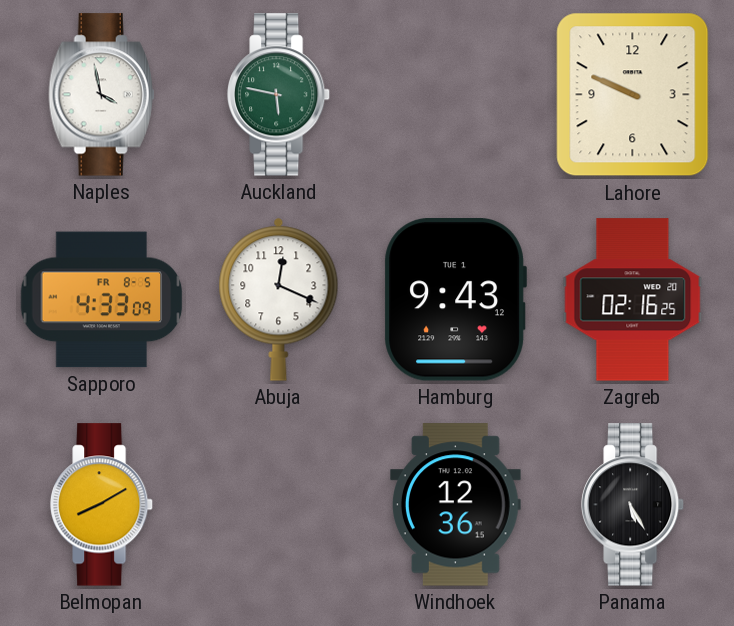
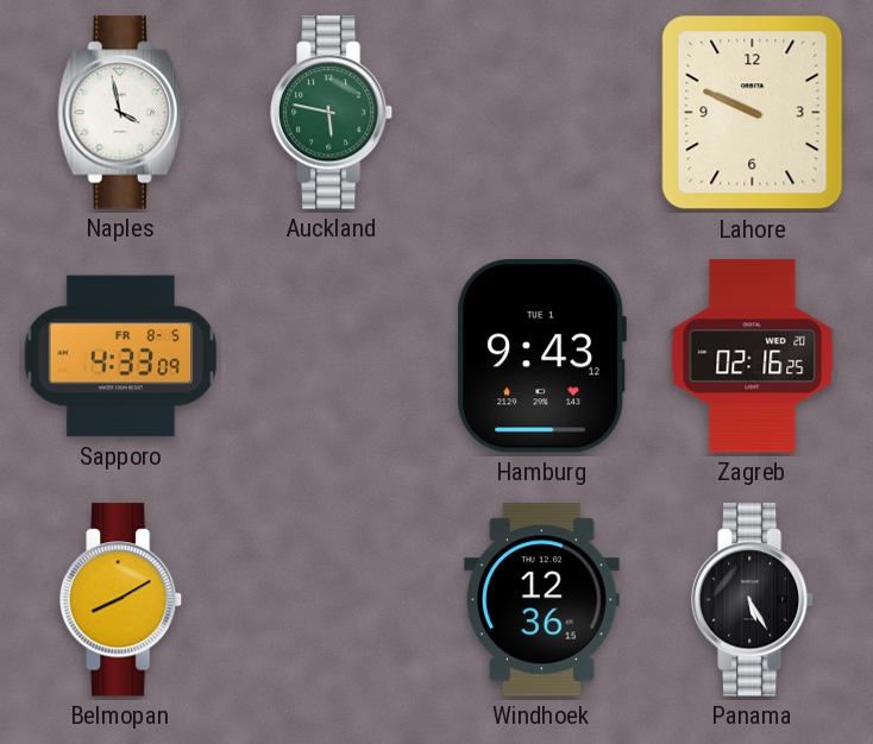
Abuja: 12:19 -> none
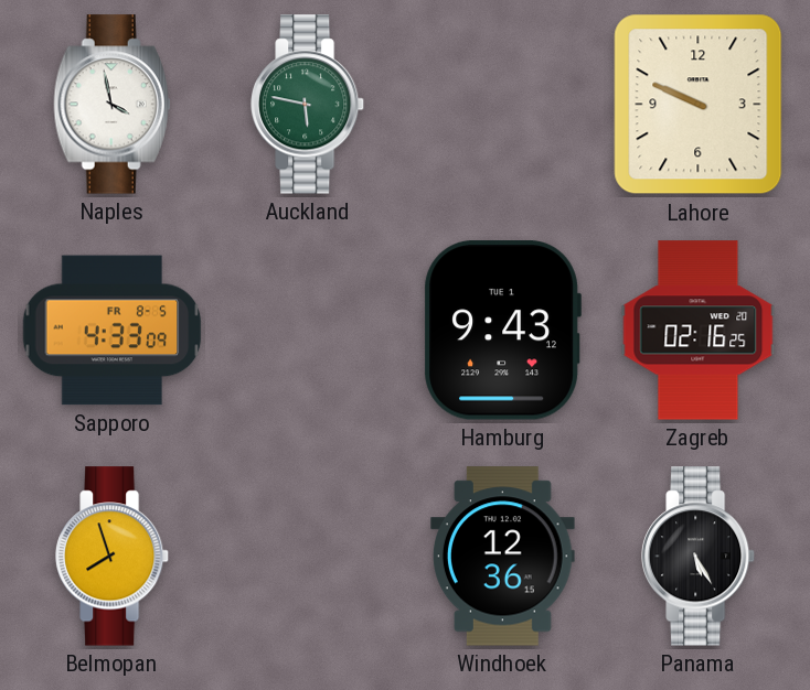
Belmopan: 8:10 -> 7:57
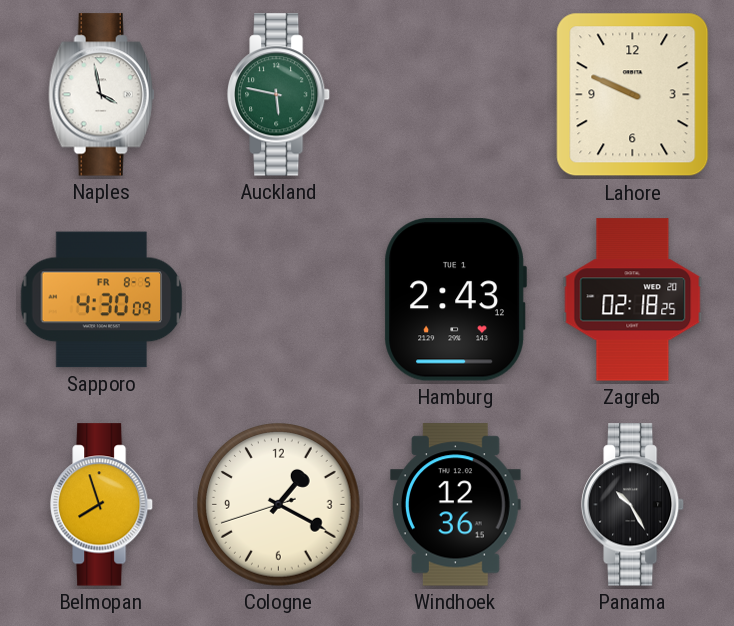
Sapporo: 4:33 -> 4:30
Hamburg: 9:43 -> 2:43
Zagreb: 02:16 -> 02:18
Cologne: none -> 1:19
Panama: 5:25 -> 10:25
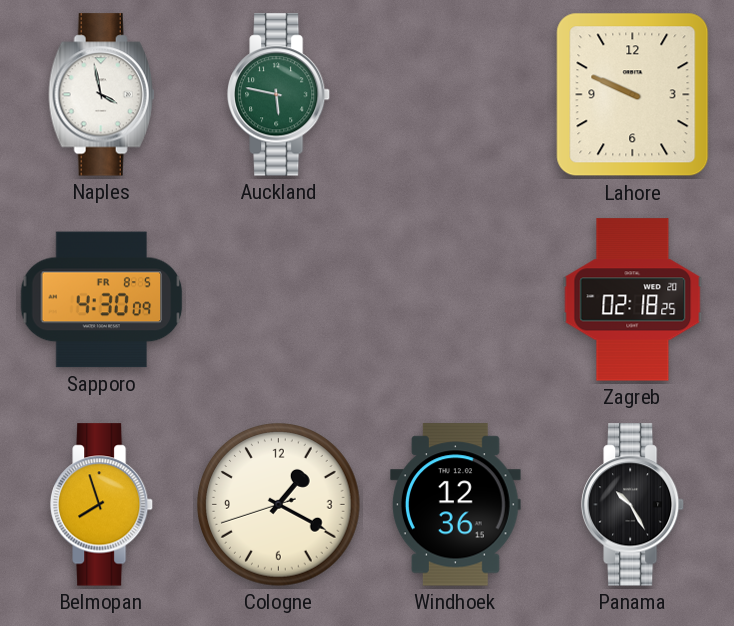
Hamburg: 2:43 -> none
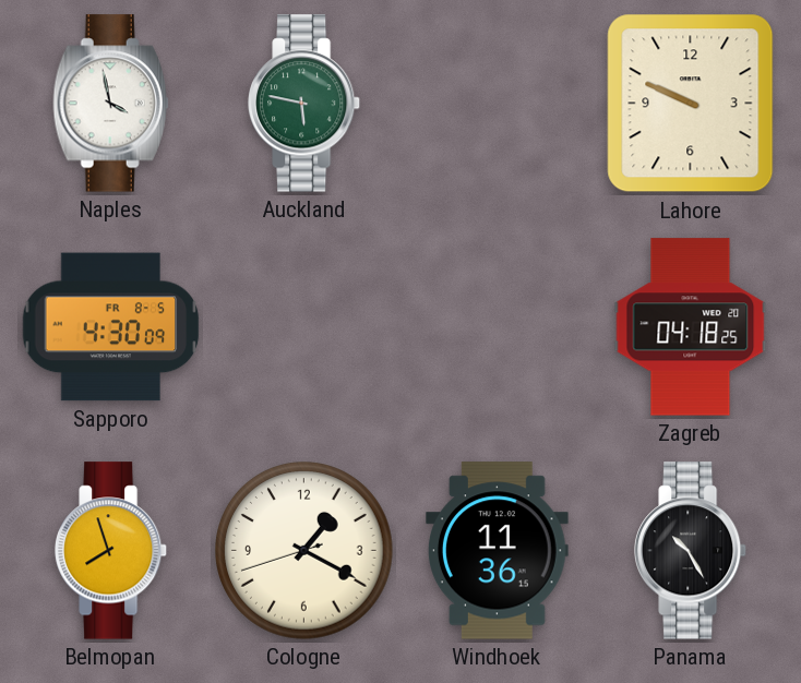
Zagreb: 02:18 -> 04:18
Windhoek: 12:36 -> 11:36
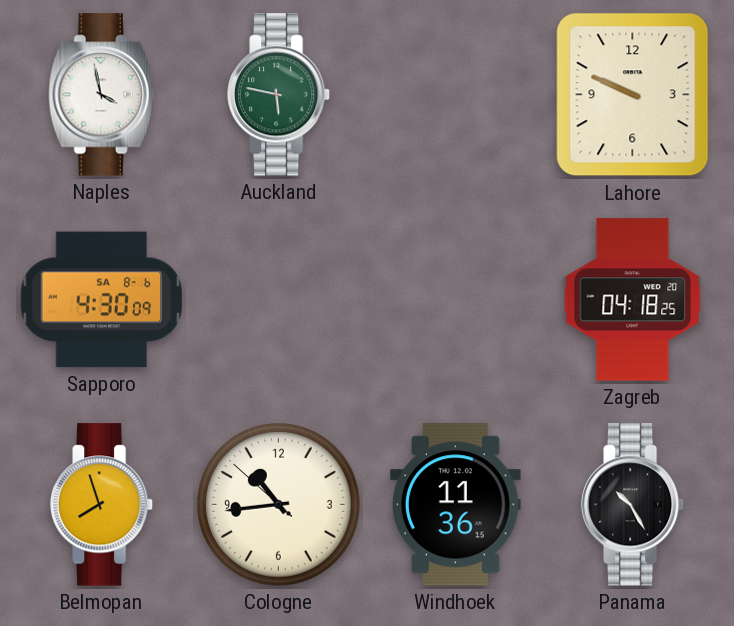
Sapporo date: FR 8-5 -> SA 8-6
Cologne: 1:19 -> 10:43
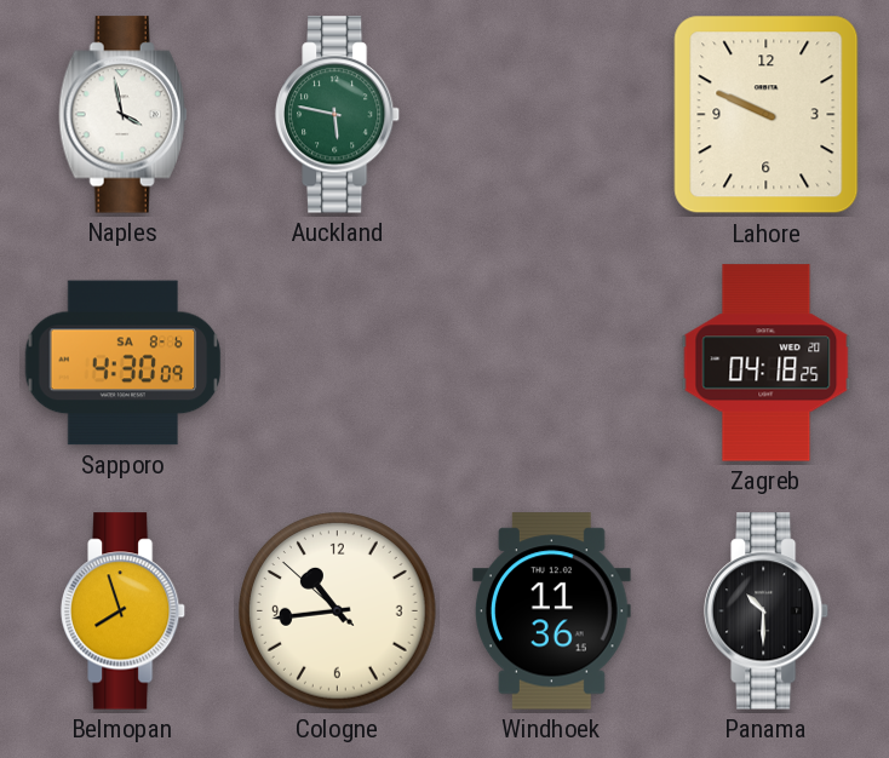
Panama: 10:25 -> 10:30
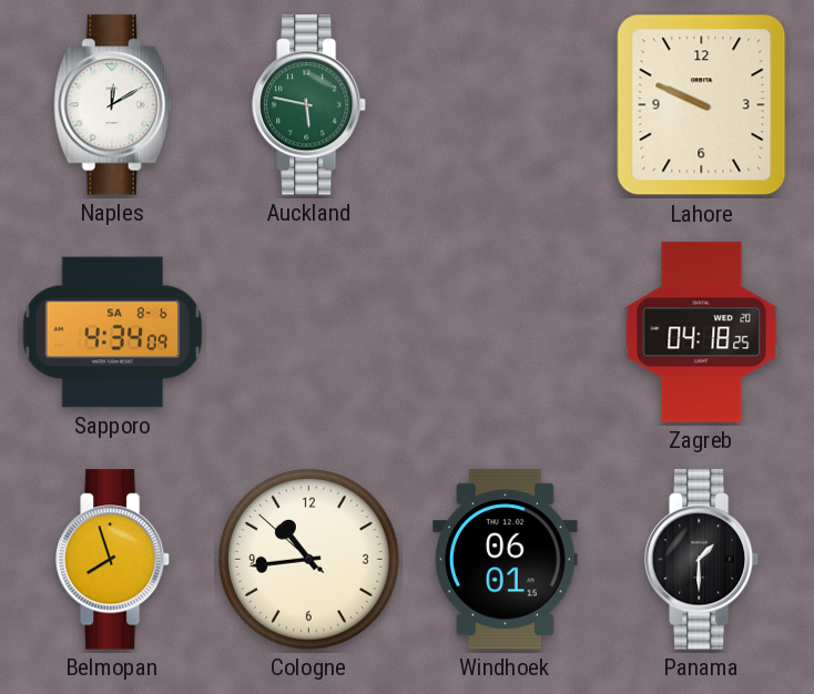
Naples: 3:58 -> 12:10
Sapporo: 4:30 -> 4:34
Windhoek: 11:36 -> 06:01
Panama: 10:30 -> 1:30
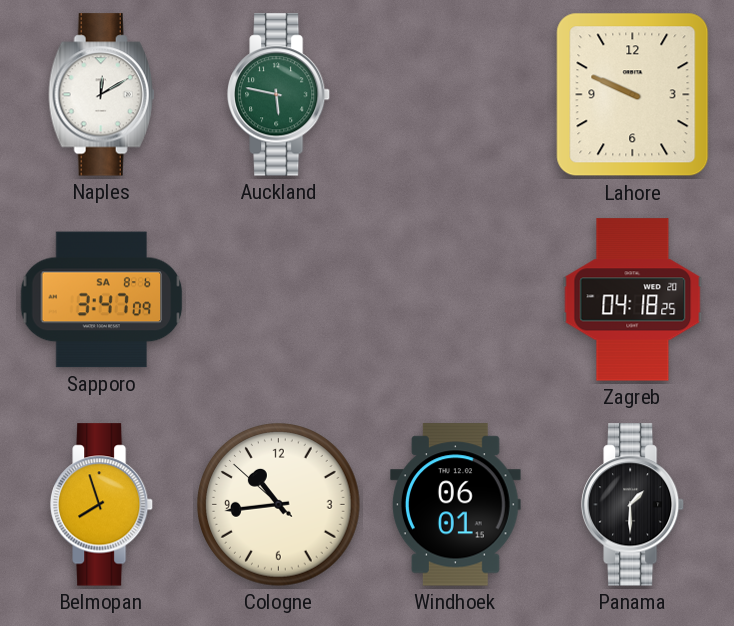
Sapporo: 4:34 -> 3:47
